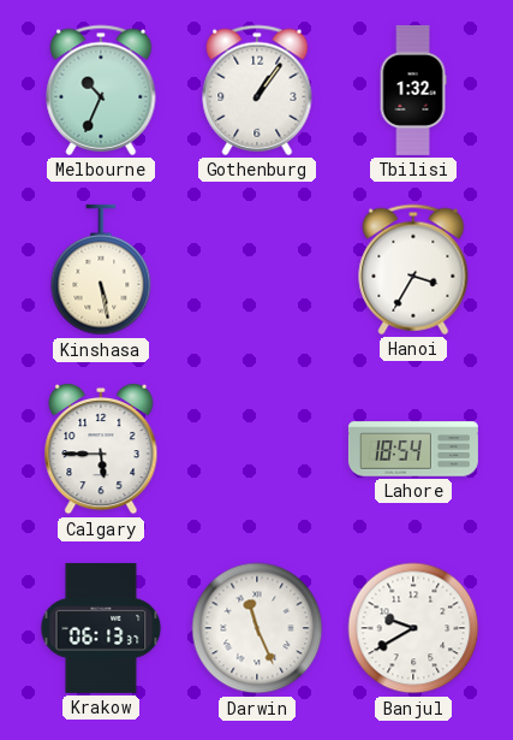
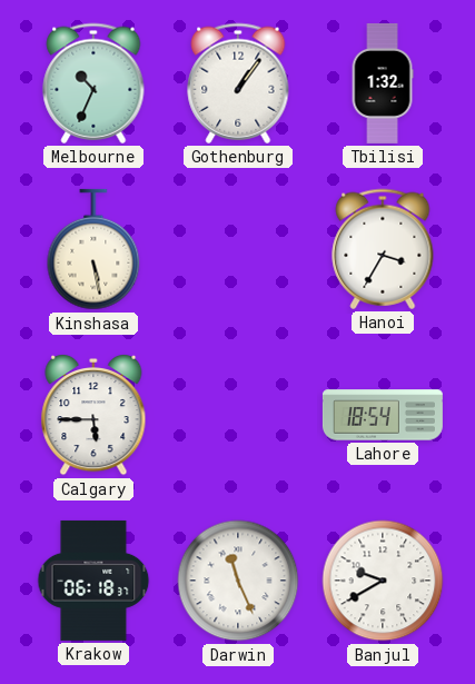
Krakow: 06:13 -> 06:18
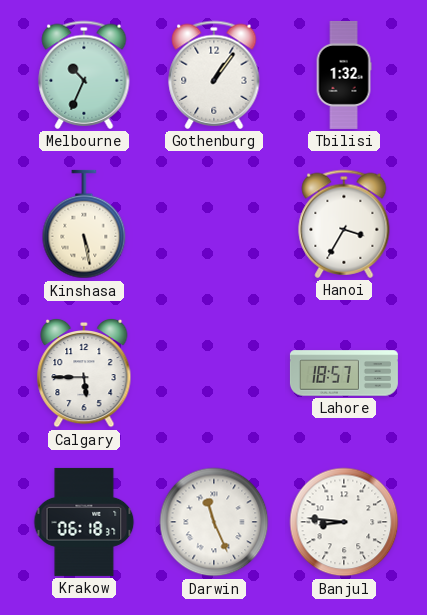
Lahore: 18:54 -> 18:57
Banjul: 9:40 -> 8:46
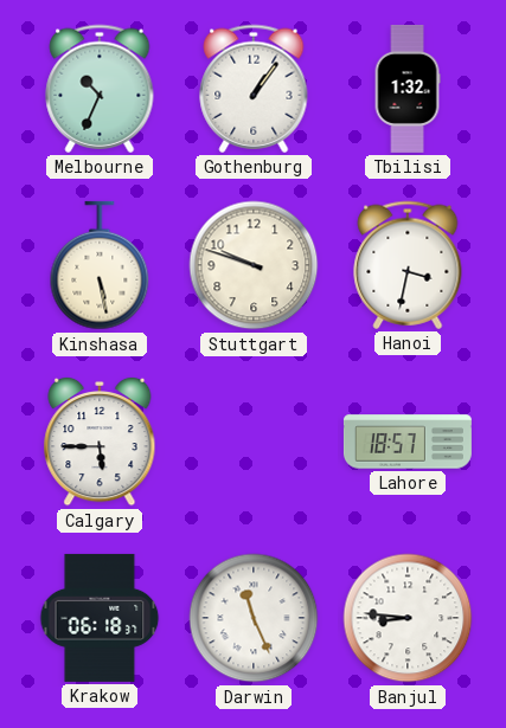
Stuttgart: none -> 9:48
Hanoi: 3:35 -> 3:32
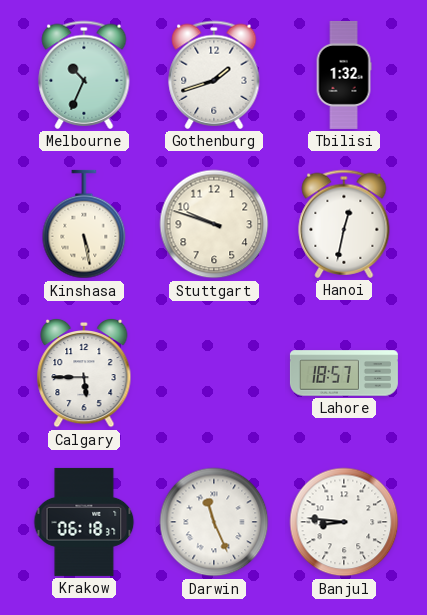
Gothenburg: 1:06 -> 1:42
Hanoi: 3:32 -> 12:32
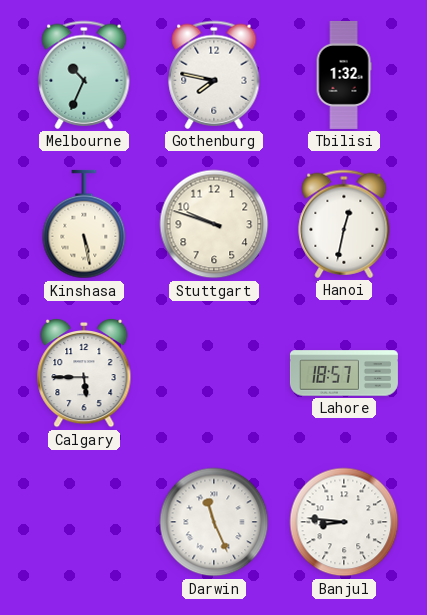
Gothenburg: 1:42 -> 7:47
Krakow: 06:18 -> none
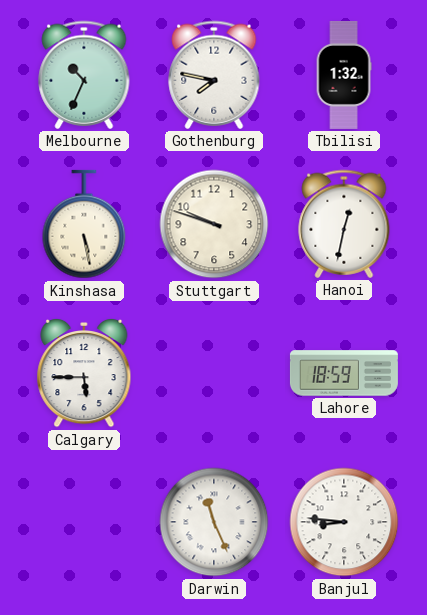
Lahore: 18:57 -> 18:59
